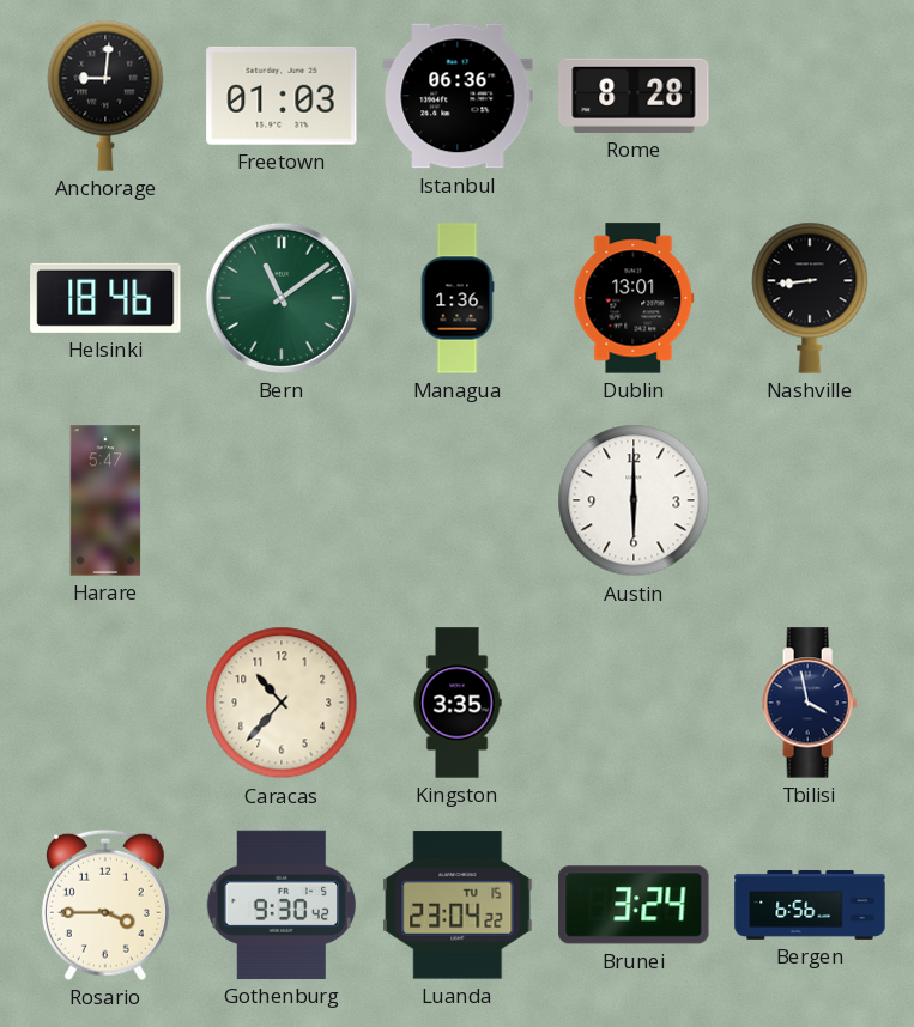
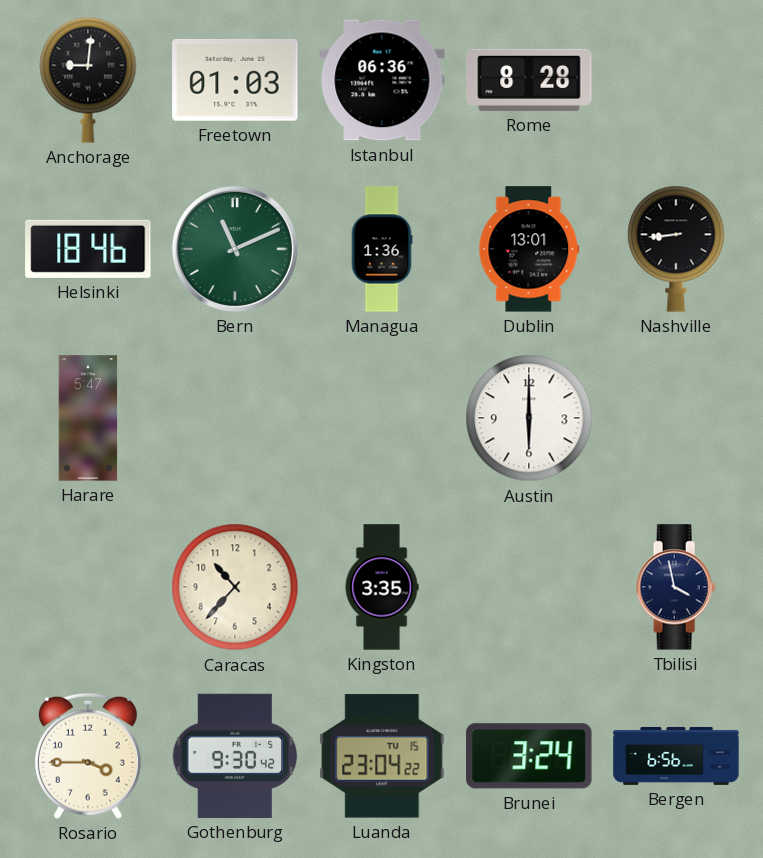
Bern: 11:09 -> 11:11
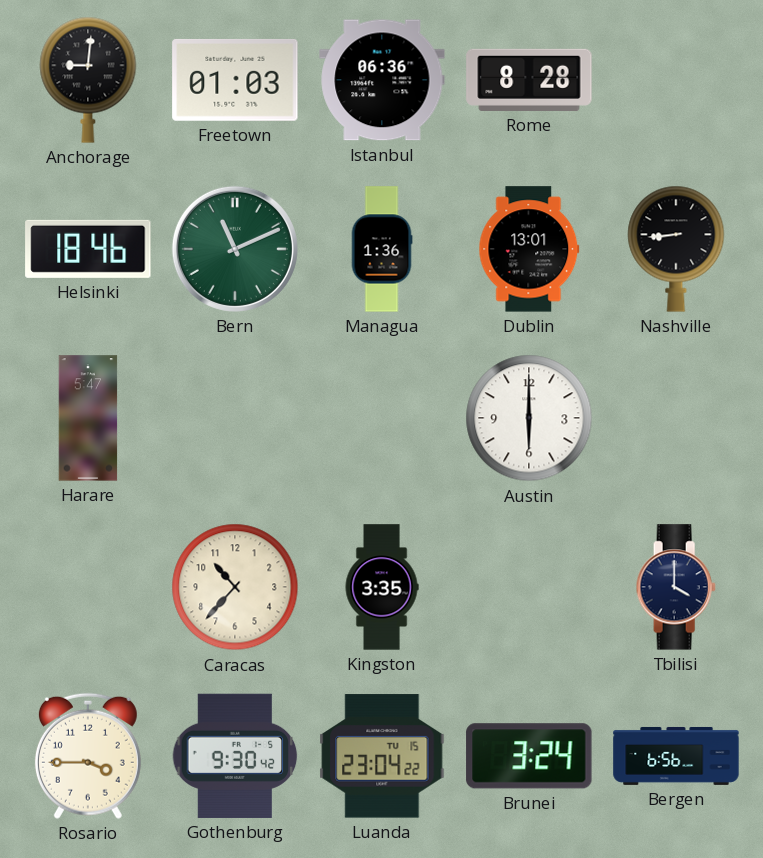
Tbilisi: 3:58 -> 4:00
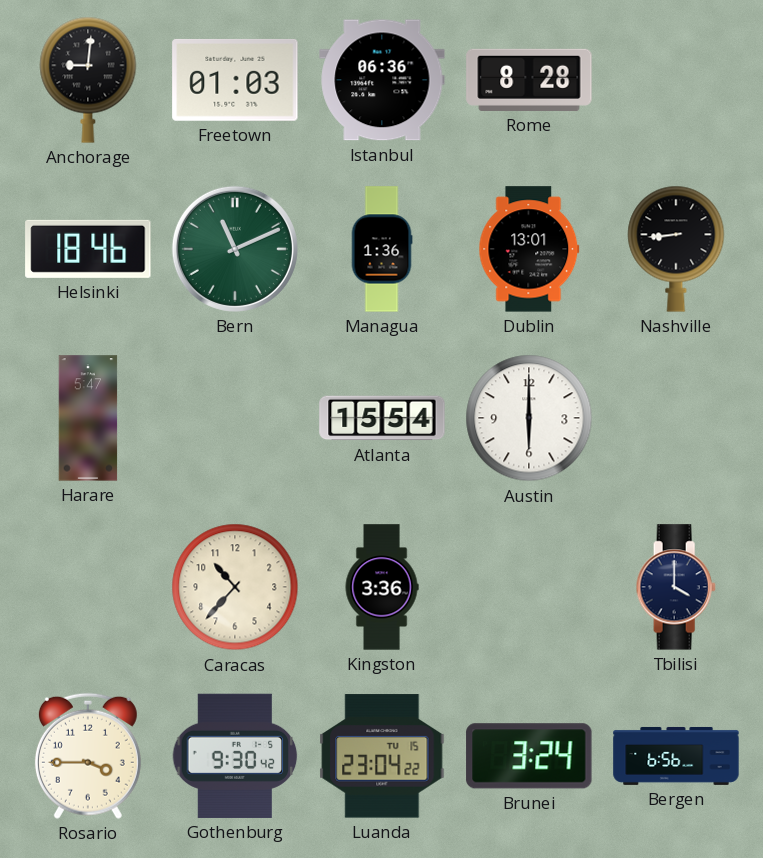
Atlanta: none -> 15:54
Kingston: 3:35 -> 3:36
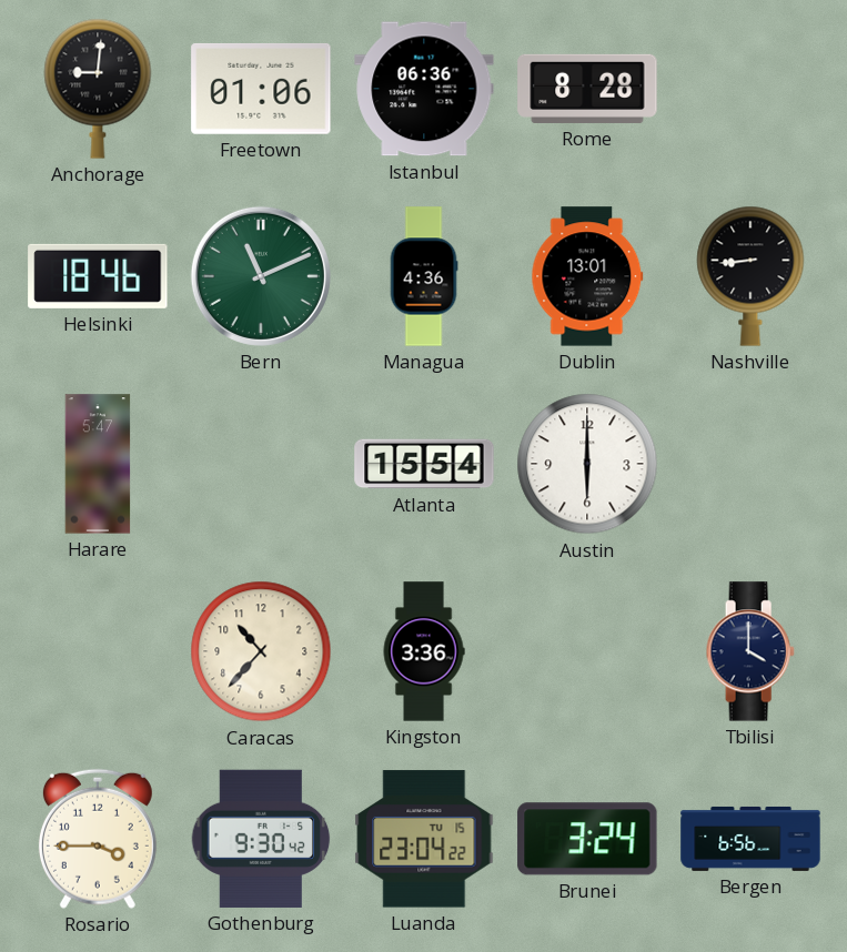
Freetown: 01:03 -> 01:06
Managua: 1:36 -> 4:36
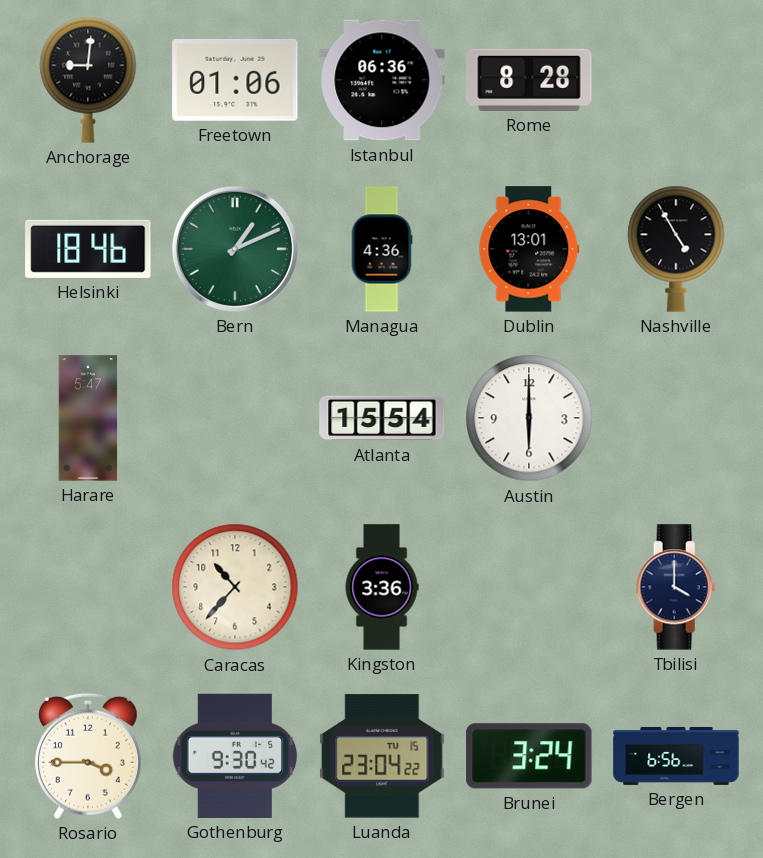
Bern: 11:11 -> 1:11
Nashville: 8:44 -> 4:55
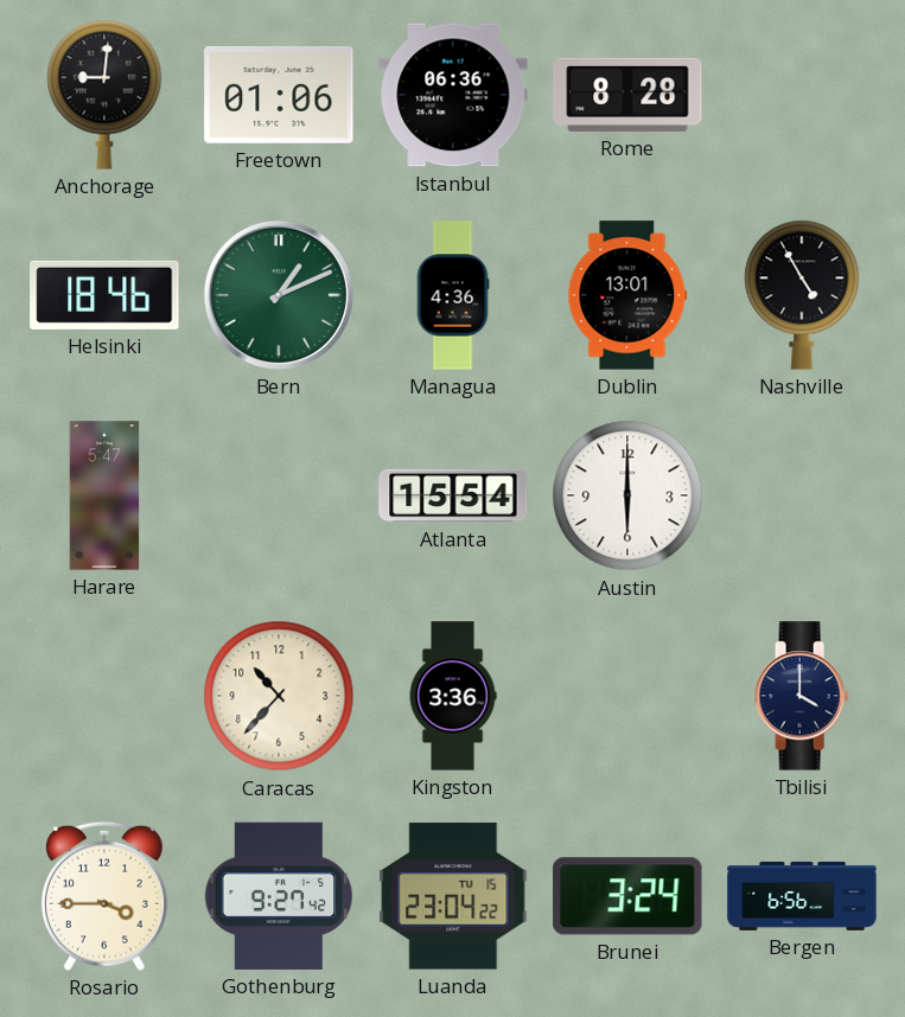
Gothenburg: 9:30 -> 9:27
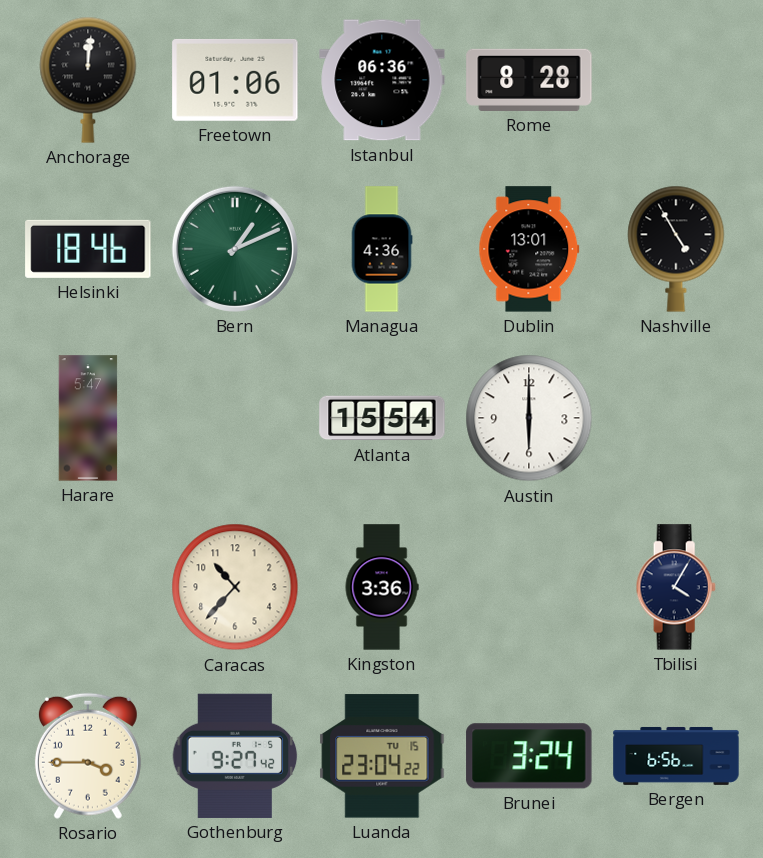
Anchorage: 9:01 -> 12:01
Tbilisi: 4:00 -> 4:05
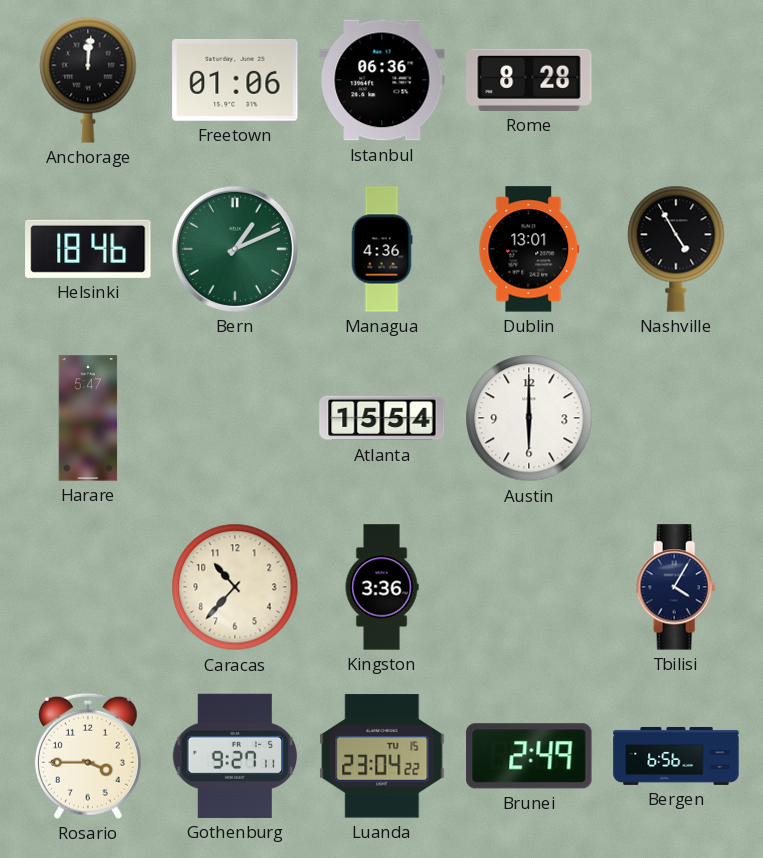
Gothenburg: 9:27:42 -> 9:27:11
Brunei: 3:24 -> 2:49
